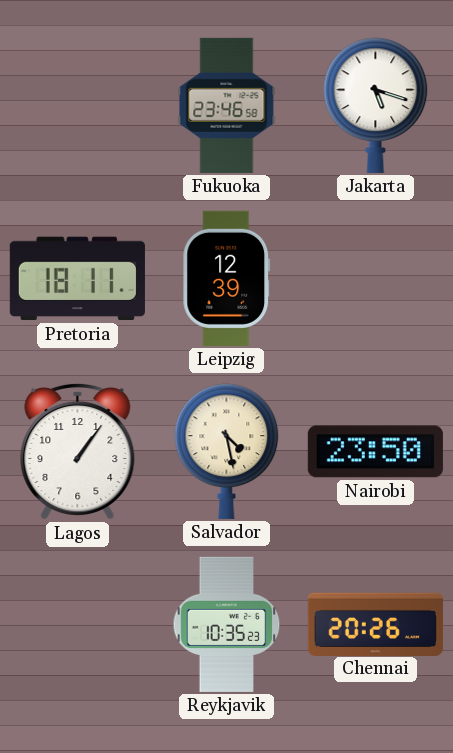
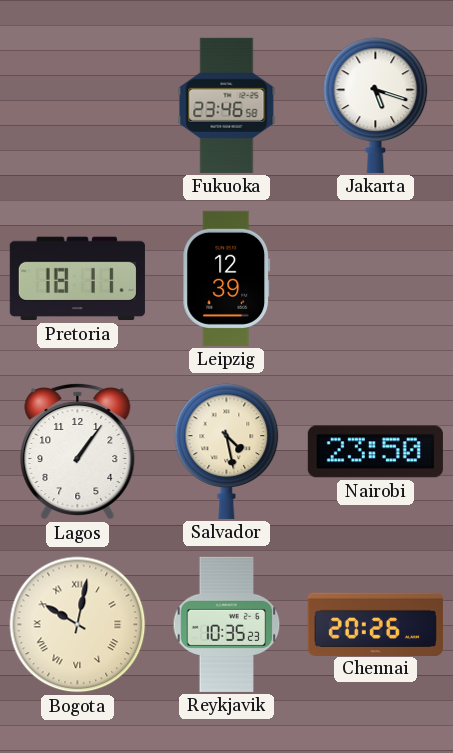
Bogota: none -> 10:02
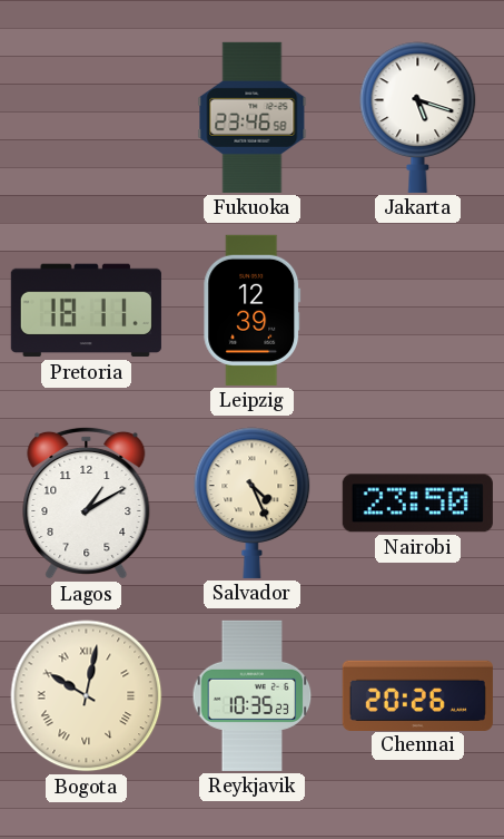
Lagos: 1:06 -> 1:10
Salvador: 4:28 -> 4:26
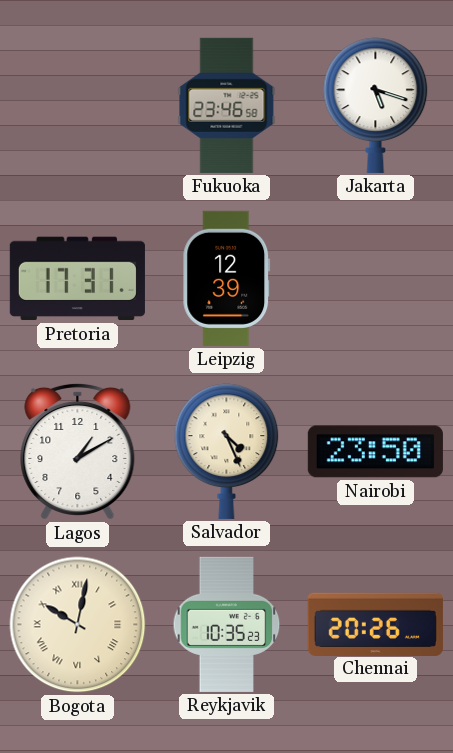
Pretoria: 18:11 -> 17:31
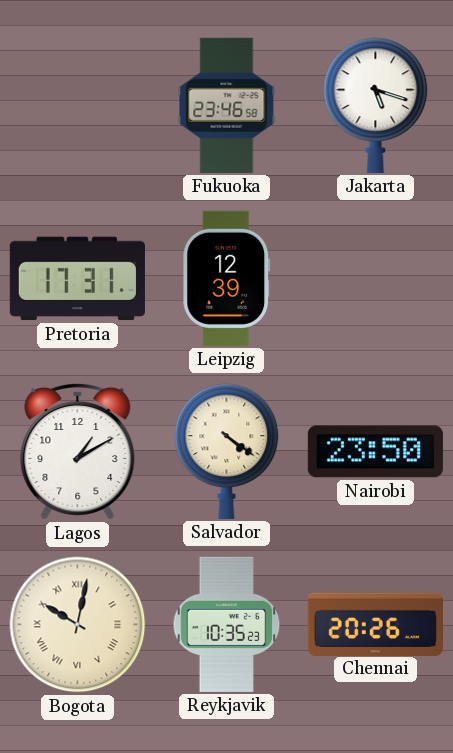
Salvador: 4:26 -> 4:21
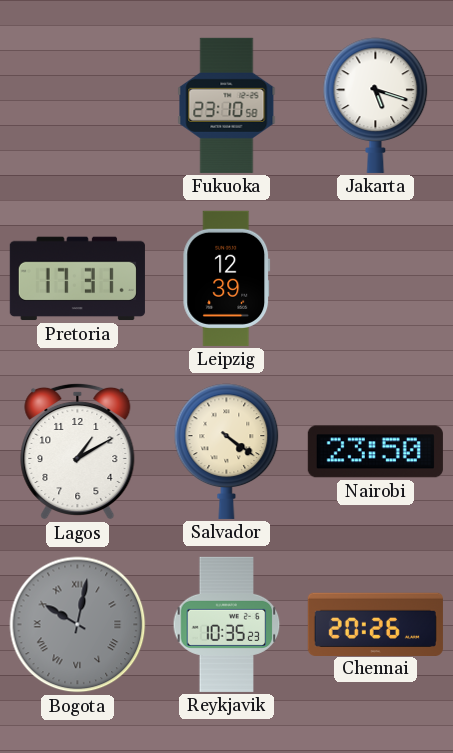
Fukuoka: 23:46 -> 23:10
Bogota dial: cream -> grey
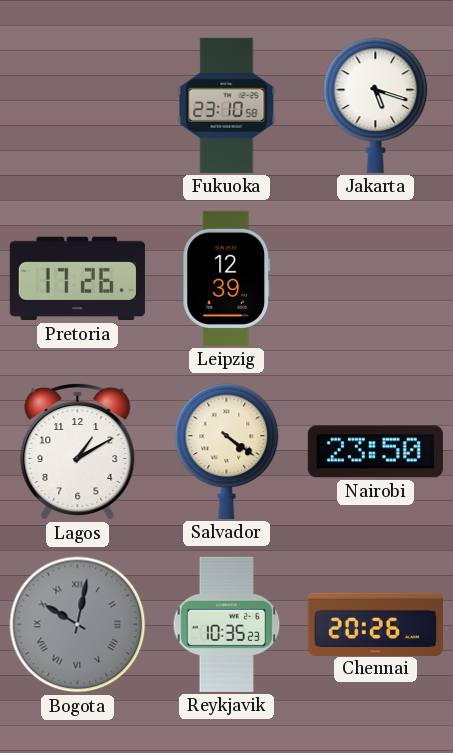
Pretoria: 17:31 -> 17:26
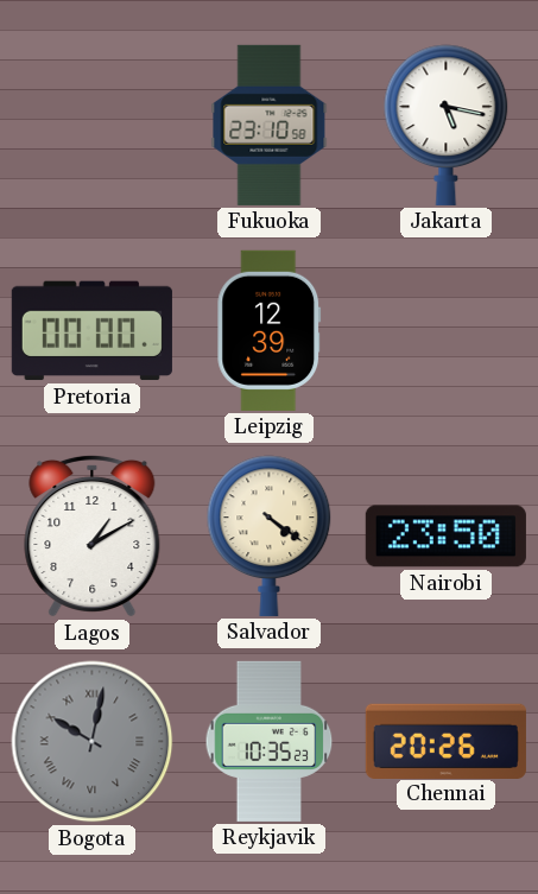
Jakarta: 5:18 -> 5:17
Pretoria: 17:26 -> 00:00
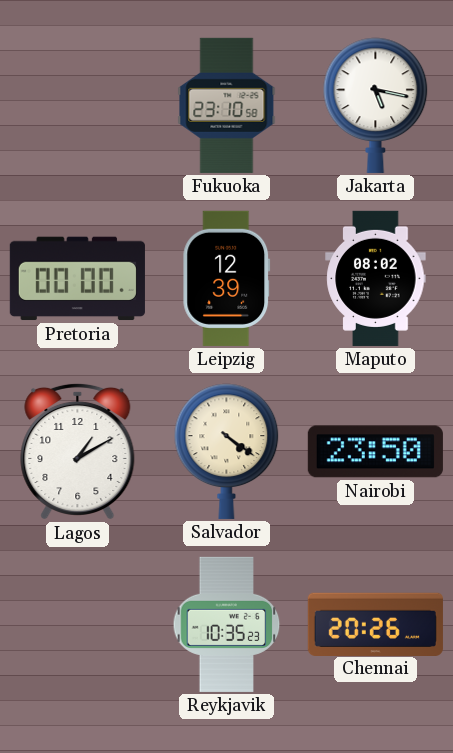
Maputo: none -> 08:02
Bogota: 10:02 -> none
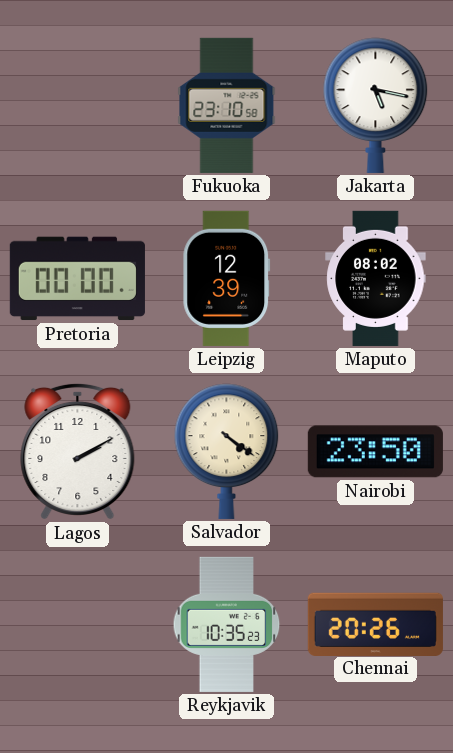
Lagos: 1:10 -> 2:10
